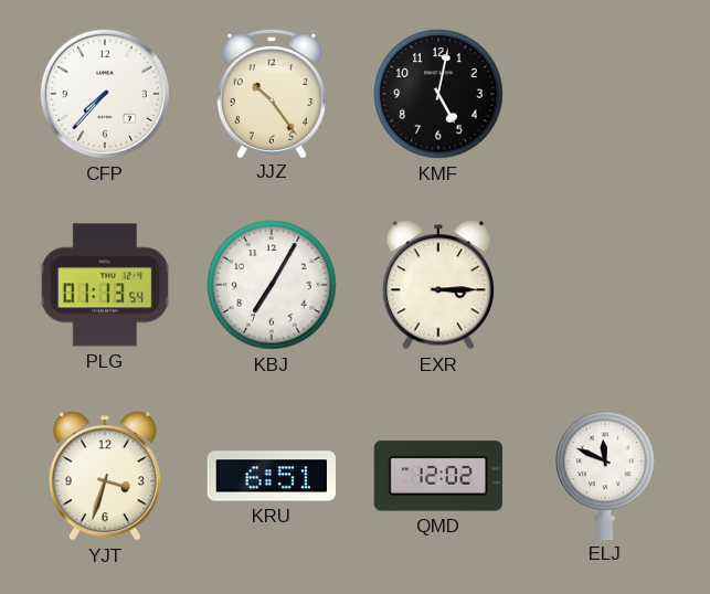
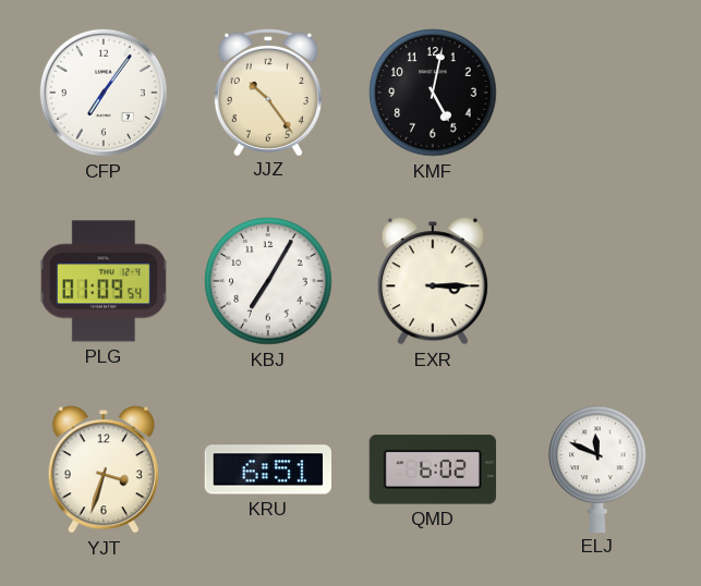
CFP: 7:37 -> 7:06
PLG: 01:13 -> 01:09
QMD: 12:02 -> 6:02
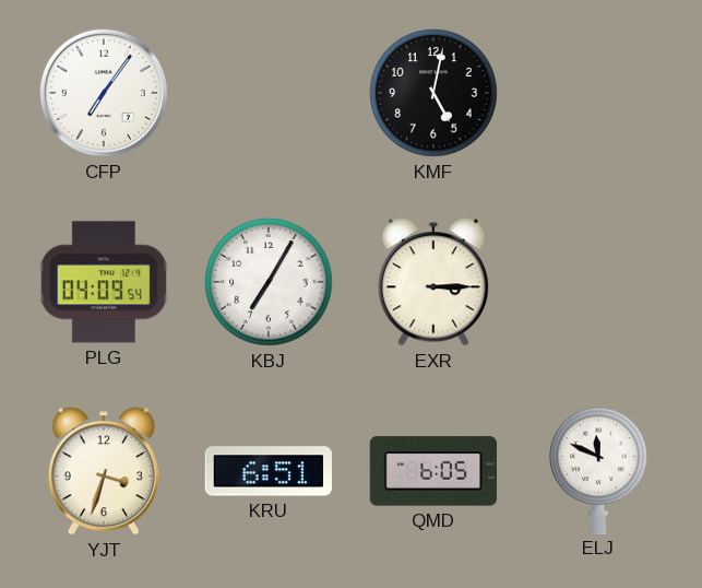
JJZ: 10:24 -> none
PLG: 01:09 -> 04:09
QMD: 6:02 -> 6:05
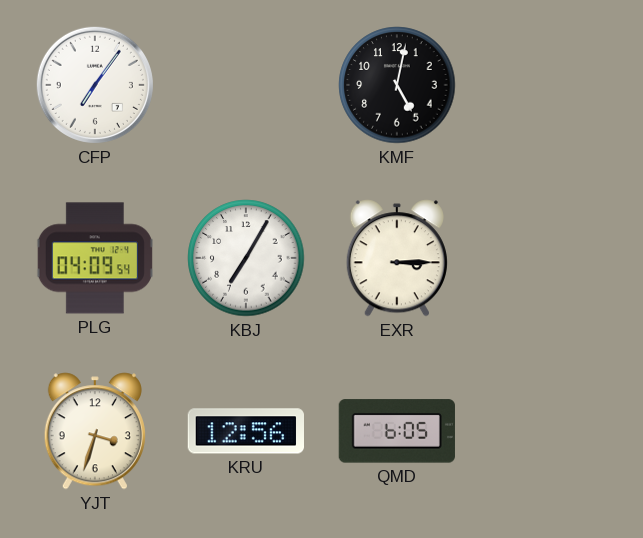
KRU: 6:51 -> 12:56
ELJ: 11:49 -> none
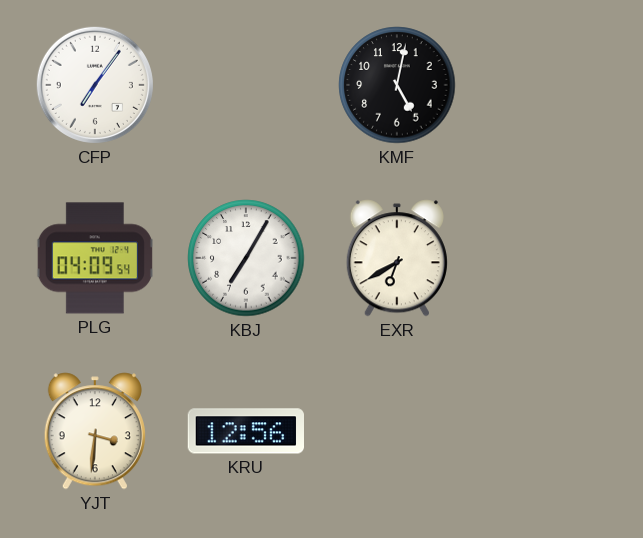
EXR: 3:15 -> 6:40
YJT: 3:33 -> 3:31
QMD: 6:05 -> none
